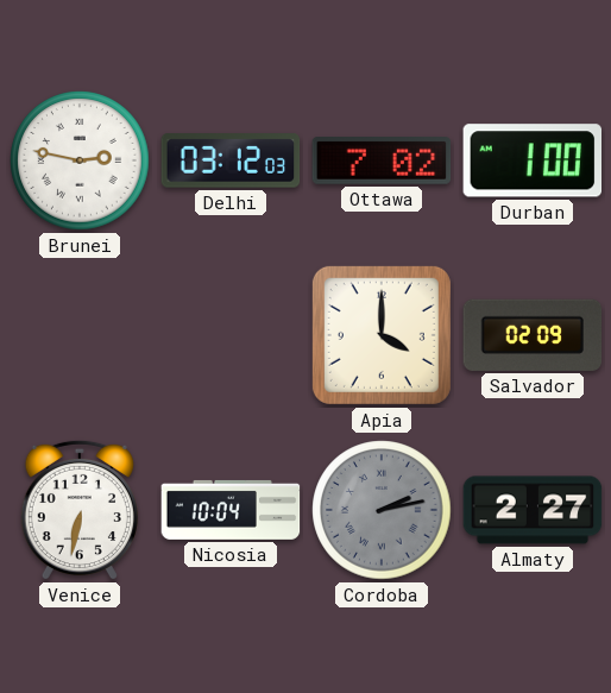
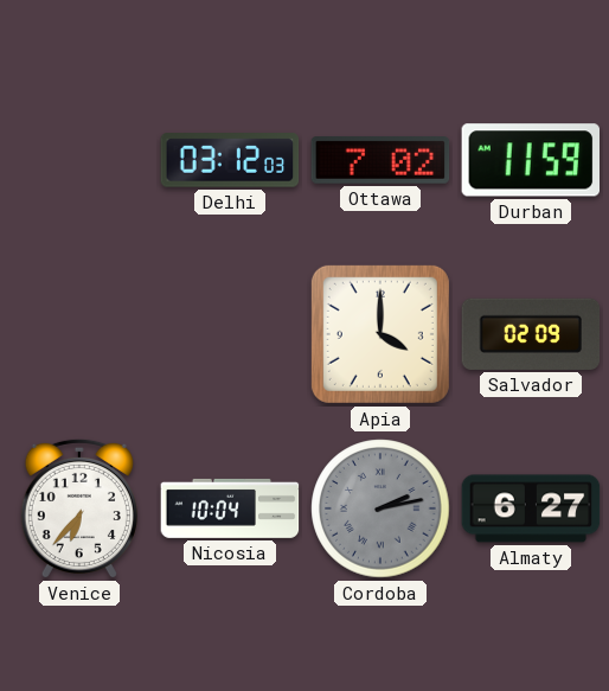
Brunei: 2:47 -> none
Durban: 1:00 -> 11:59
Venice: 6:32 -> 6:37
Almaty: 2:27 -> 6:27
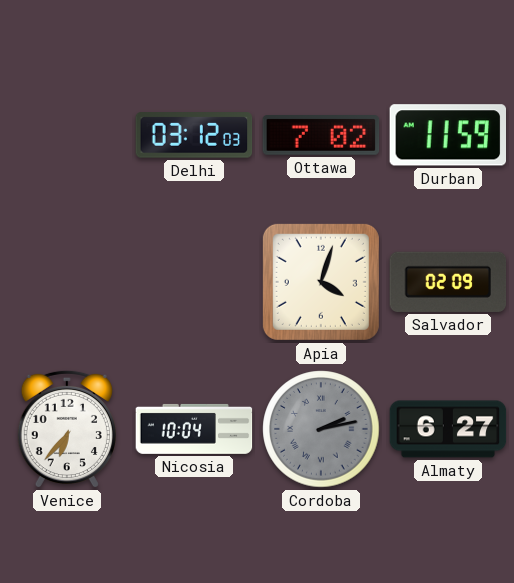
Apia: 4:00 -> 4:03
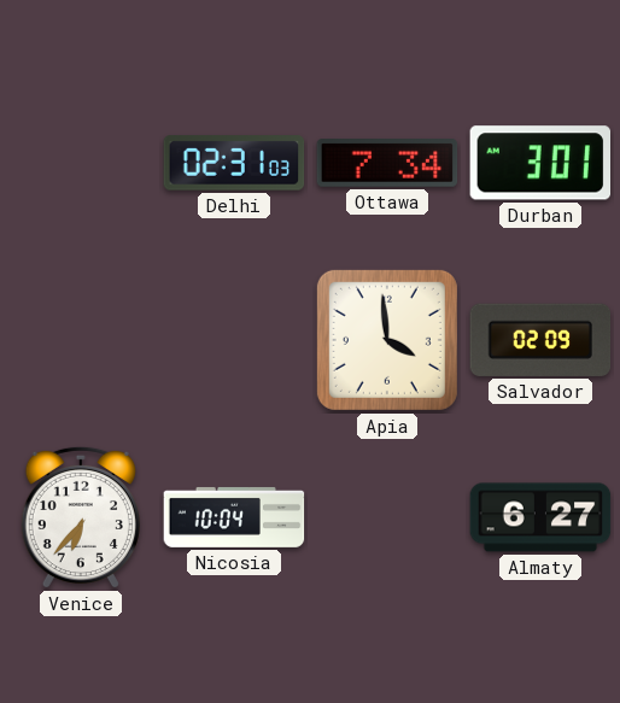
Delhi: 03:12 -> 02:31
Ottawa: 7:02 -> 7:34
Durban: 11:59 -> 3:01
Apia: 4:03 -> 3:59
Cordoba: 2:13 -> none
